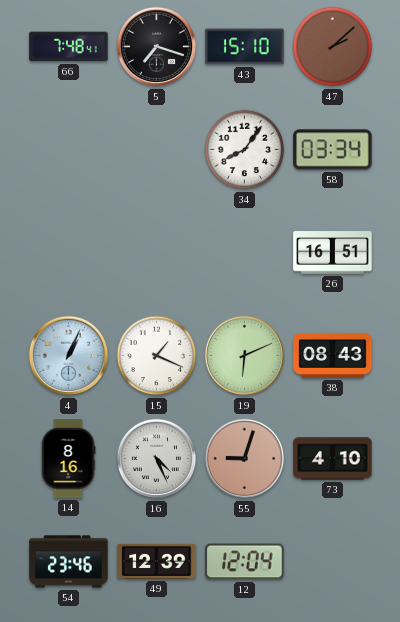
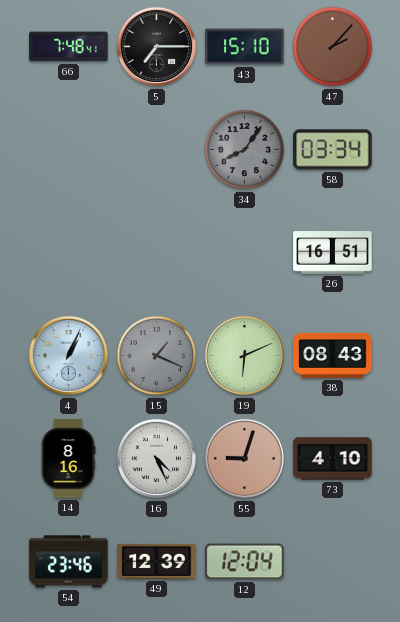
5: 7:18 -> 7:15
47: 2:08 -> 2:07
34 dial: white -> grey
15 dial: white -> grey
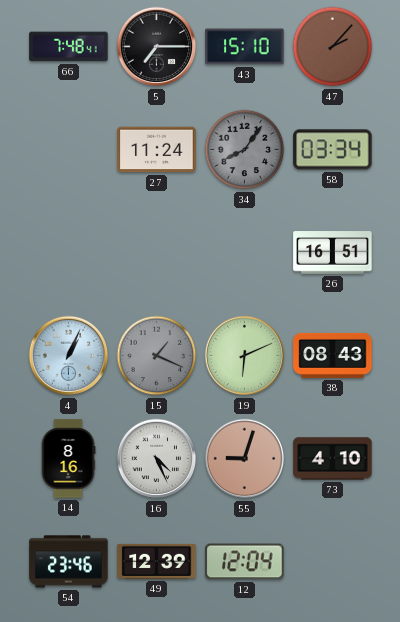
27: none -> 11:24
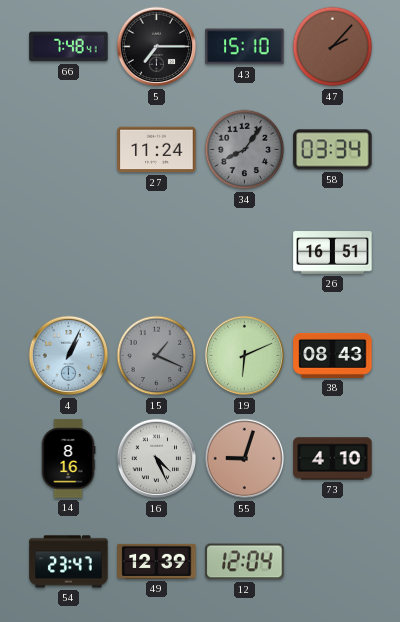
54: 23:46 -> 23:47
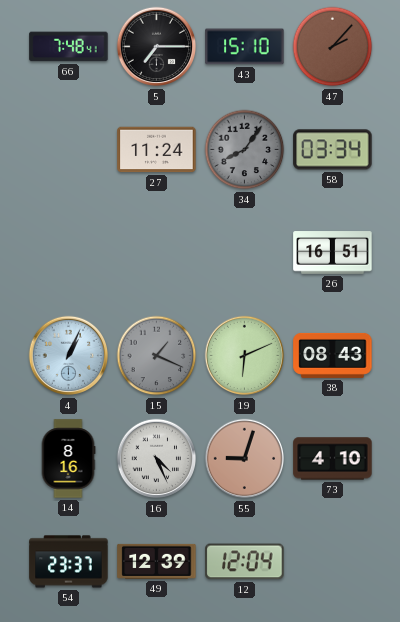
54: 23:47 -> 23:37
